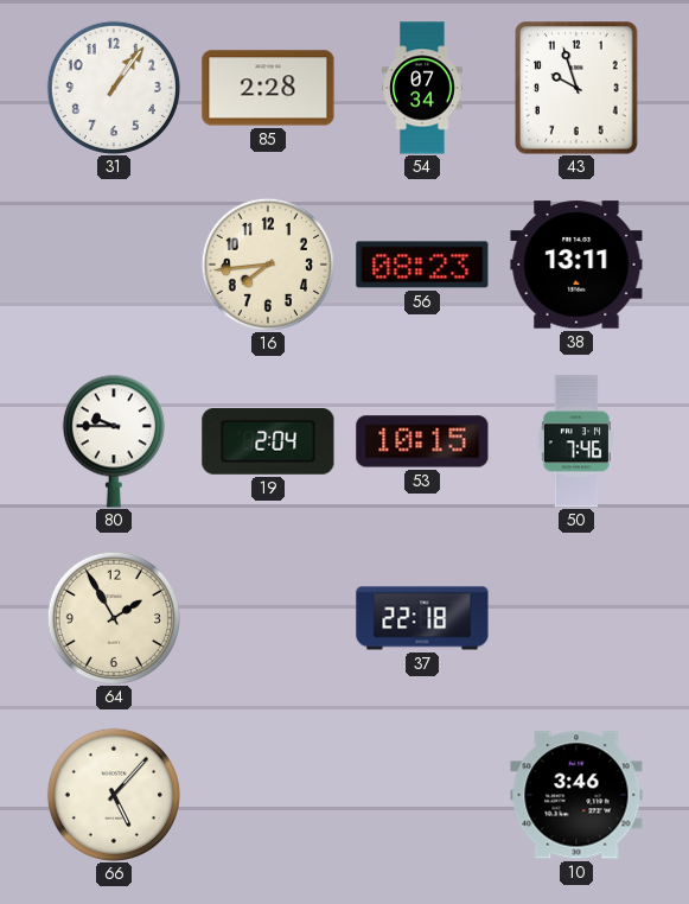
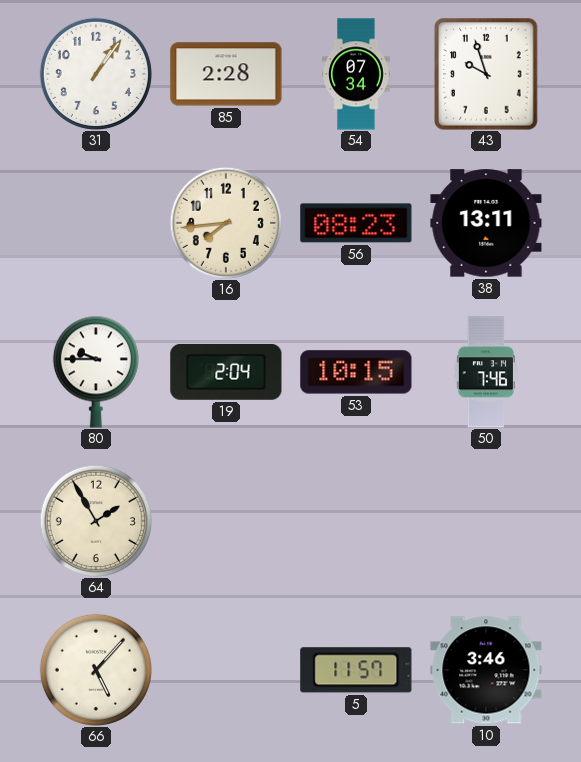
37: 22:18 -> none
5: none -> 11:57
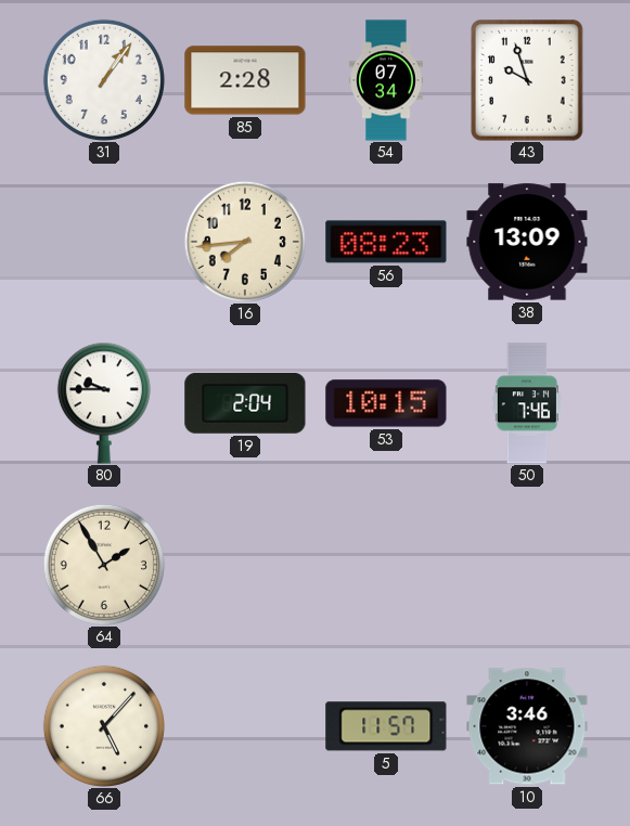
38: 13:11 -> 13:09
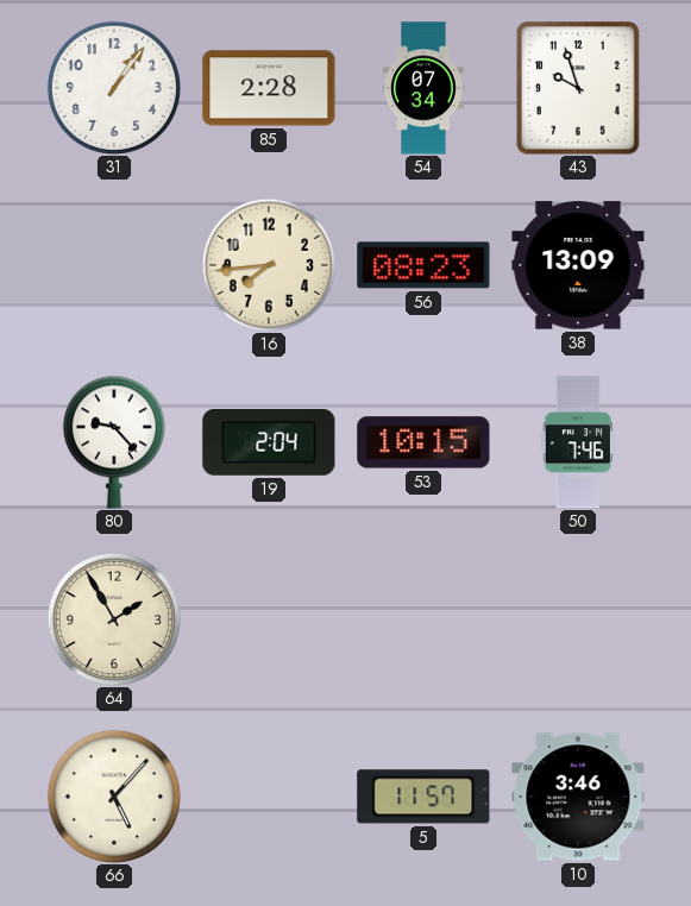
80: 9:45 -> 9:23
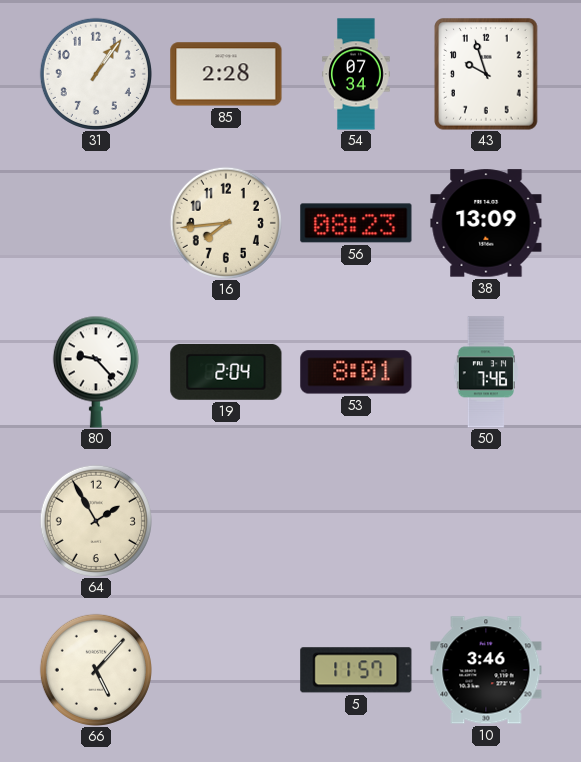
53: 10:15 -> 8:01
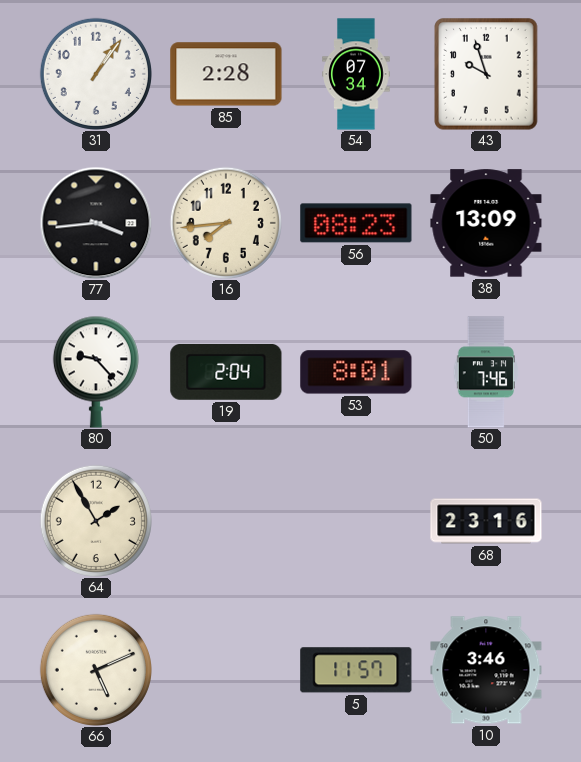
77: none -> 3:44
68: none -> 23:16
66: 5:07 -> 5:11
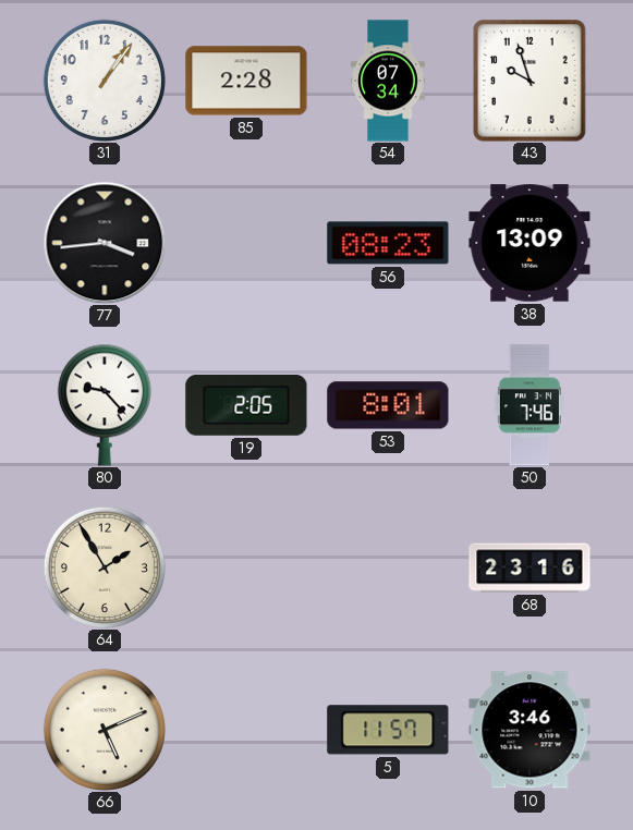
16: 7:44 -> none
19: 2:04 -> 2:05
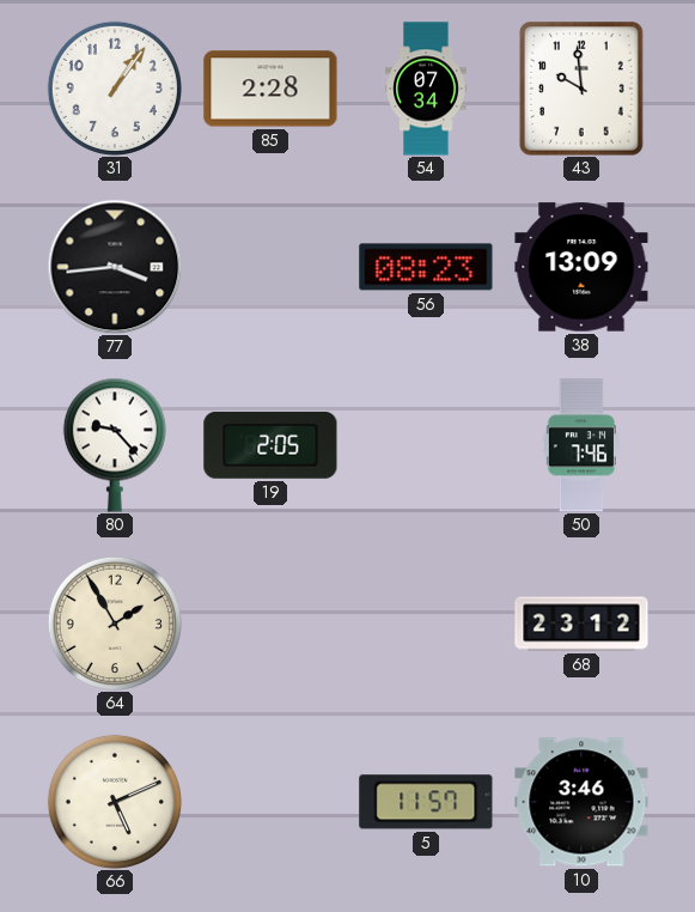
43: 9:57 -> 9:59
53: 8:01 -> none
68: 23:16 -> 23:12
